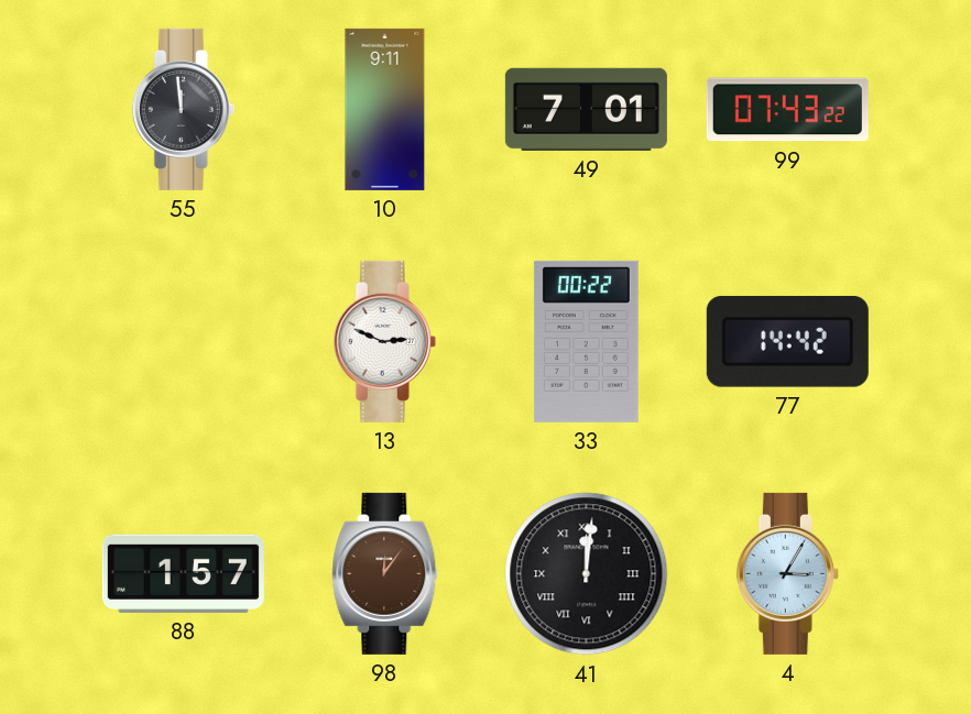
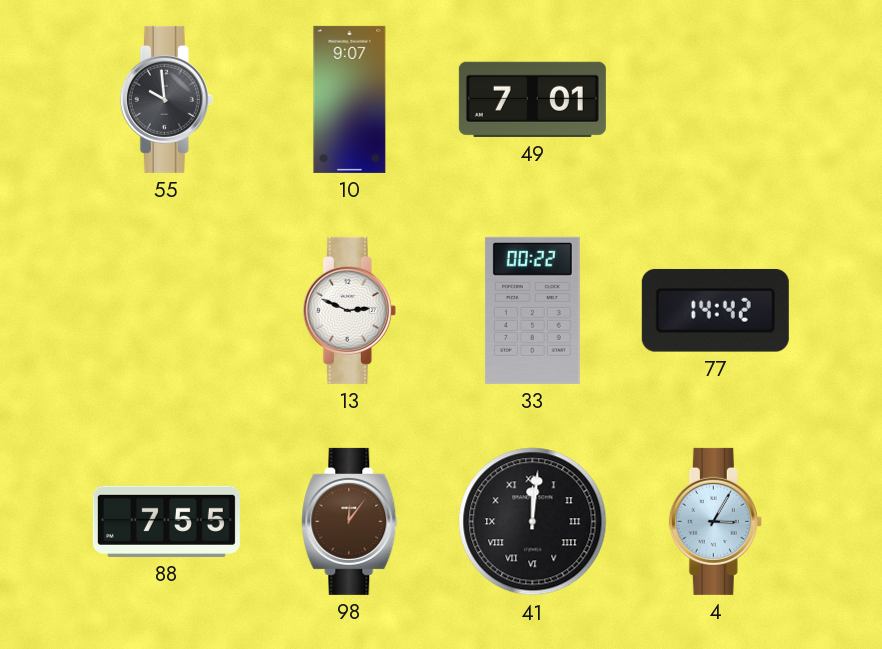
55: 11:59 -> 9:59
10: 9:11 -> 9:07
99: 07:43 -> none
88: 1:57 -> 7:55
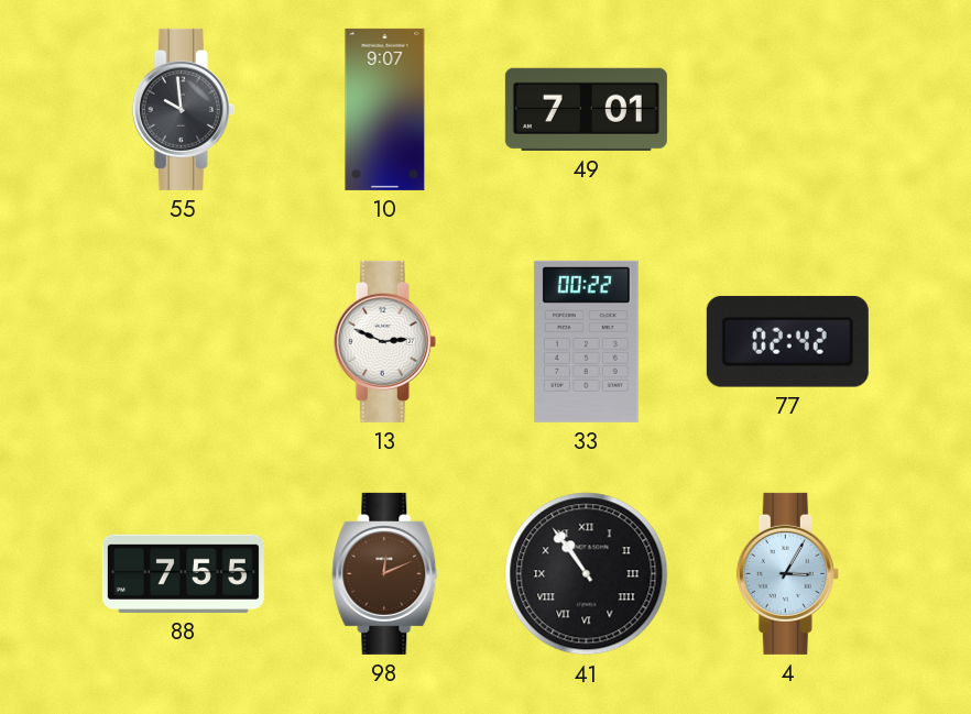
77: 14:42 -> 02:42
98: 12:06 -> 12:11
41: 12:01 -> 10:54
